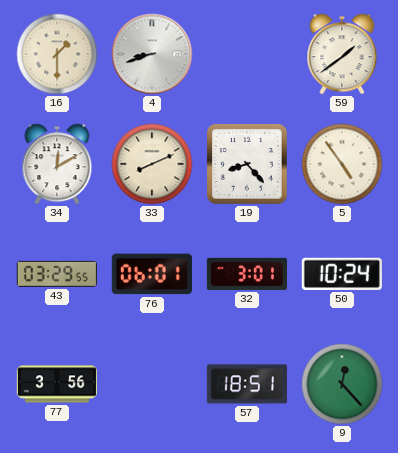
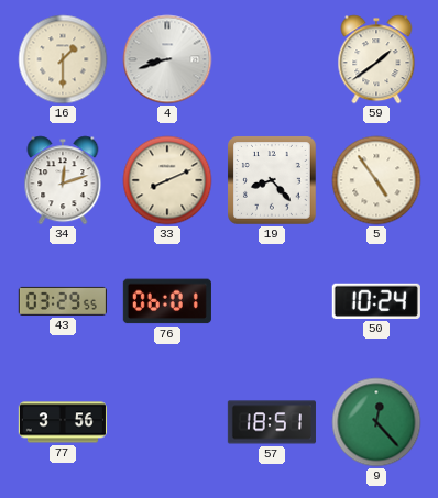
34: 12:10 -> 12:12
32: 3:01 -> none
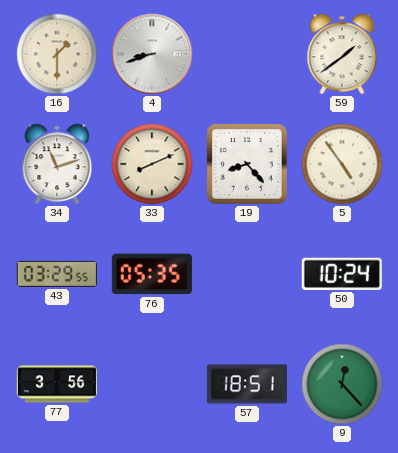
34: 12:12 -> 11:12
76: 06:01 -> 05:35
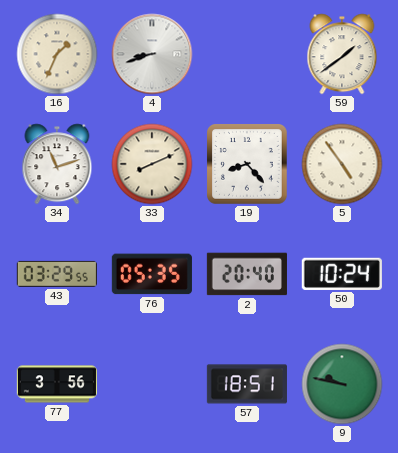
16: 1:30 -> 1:34
2: none -> 20:40
9: 12:23 -> 9:47
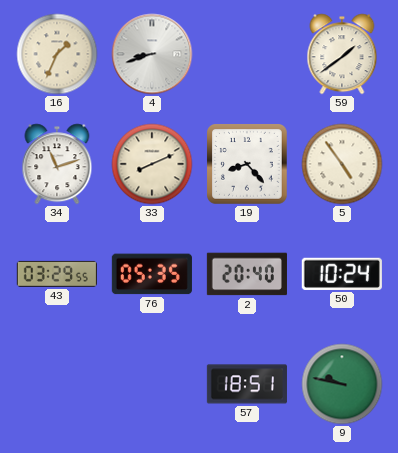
77: 3:56 -> none
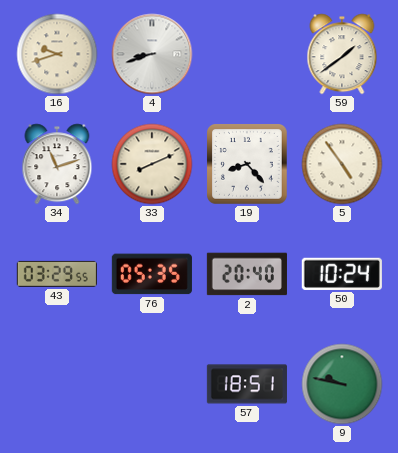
16: 1:34 -> 9:42
